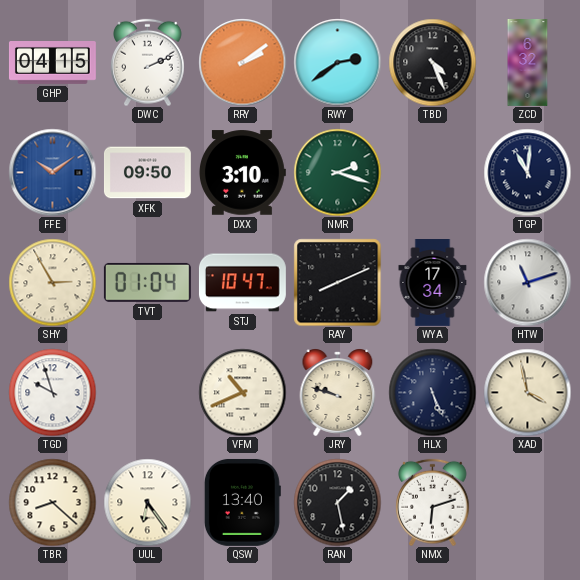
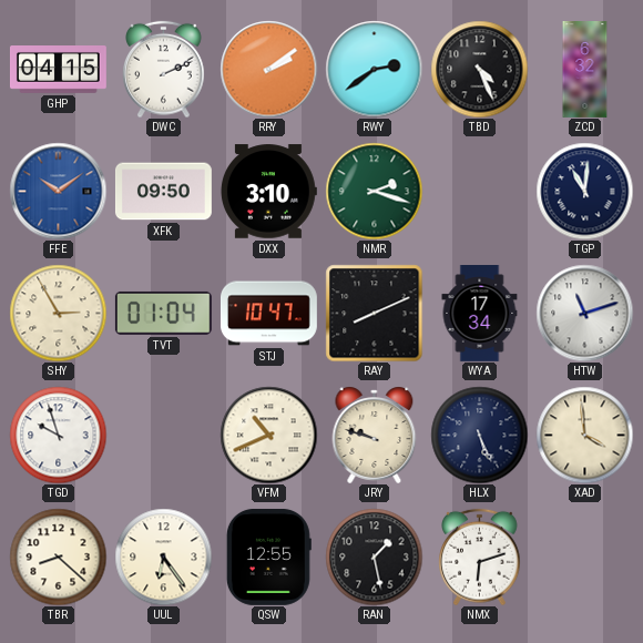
XAD: 3:58 -> 3:59
QSW: 13:40 -> 12:55
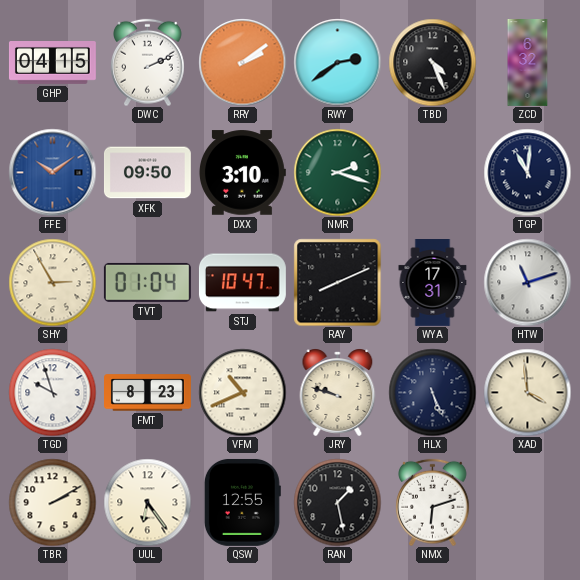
WYA: 17:34 -> 17:31
FMT: none -> 8:23
TBR: 8:22 -> 2:10
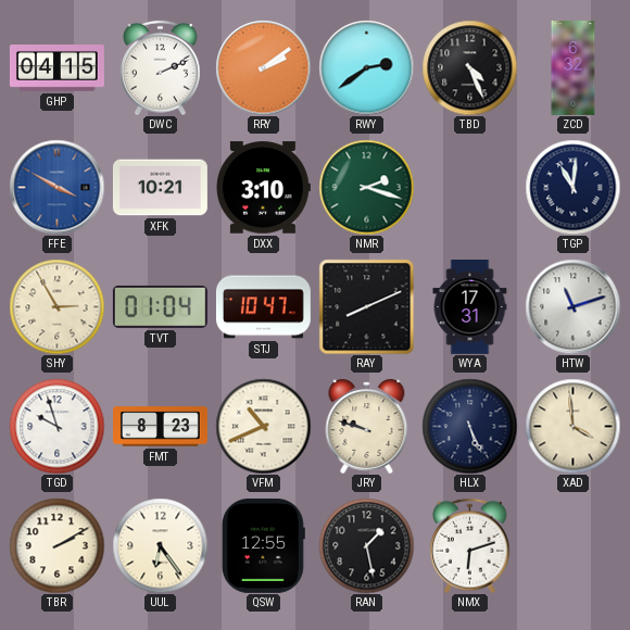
FFE: 10:09 -> 3:50
XFK: 09:50 -> 10:21
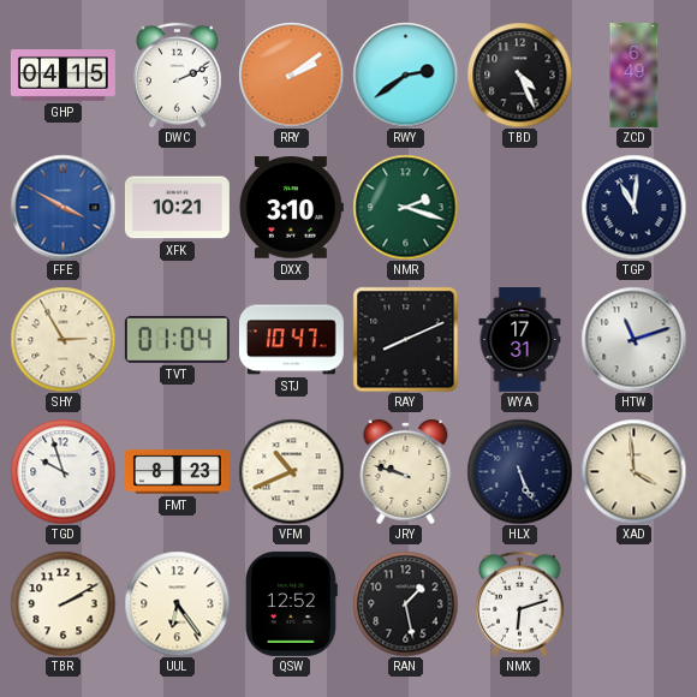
ZCD: 6:32 -> 6:49
QSW: 12:55 -> 12:52
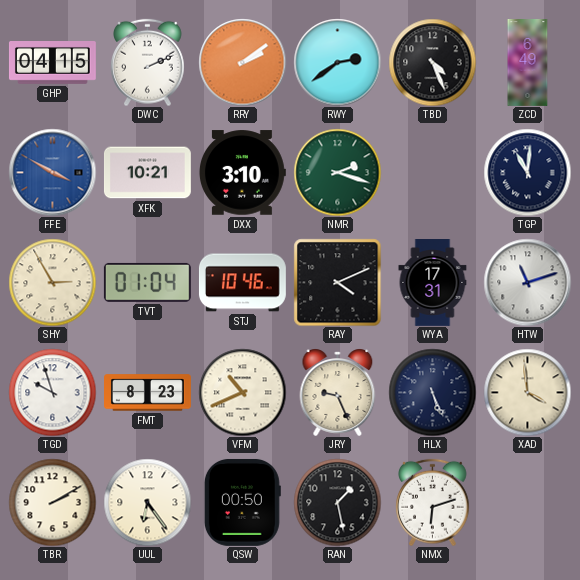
STJ: 10:47 -> 10:46
RAY: 8:11 -> 4:11
JRY: 9:48 -> 9:26
QSW: 12:52 -> 00:50
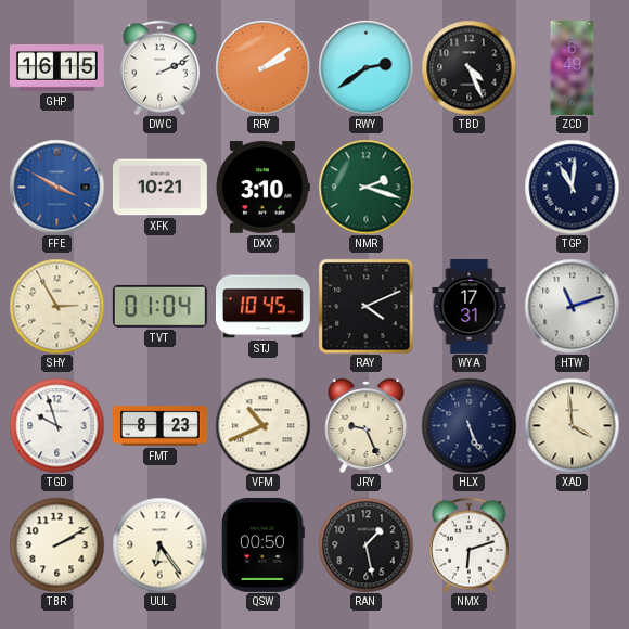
GHP: 04:15 -> 16:15
STJ: 10:46 -> 10:45
